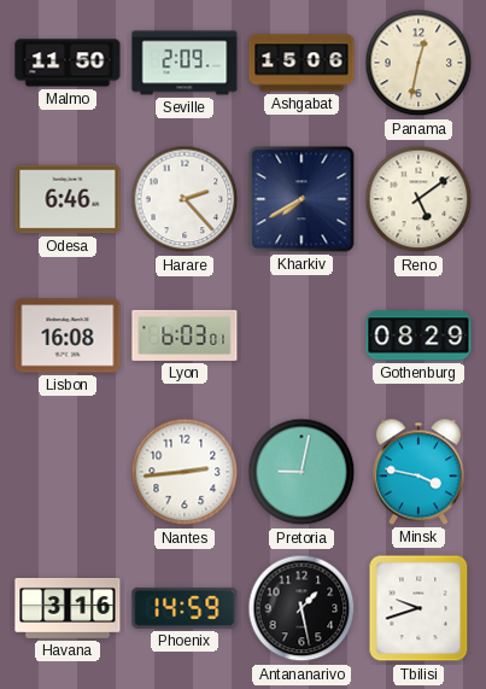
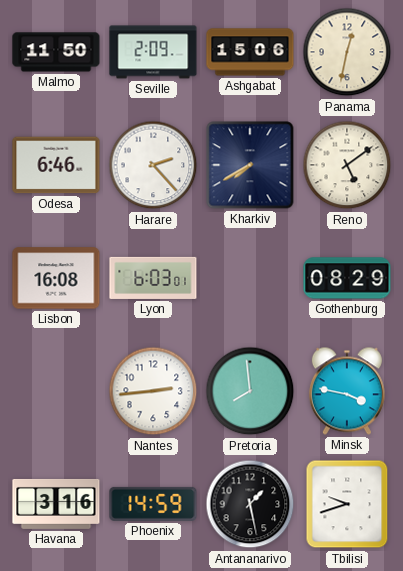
Pretoria: 9:02 -> 7:59
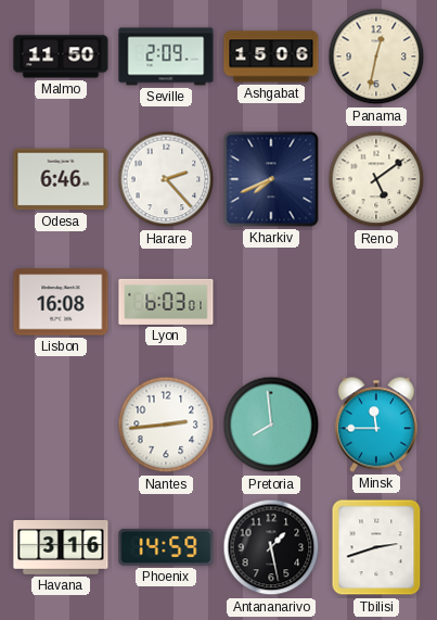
Kharkiv: 7:40 -> 7:41
Gothenburg: 08:29 -> none
Minsk: 3:47 -> 11:45
Tbilisi: 9:42 -> 2:42
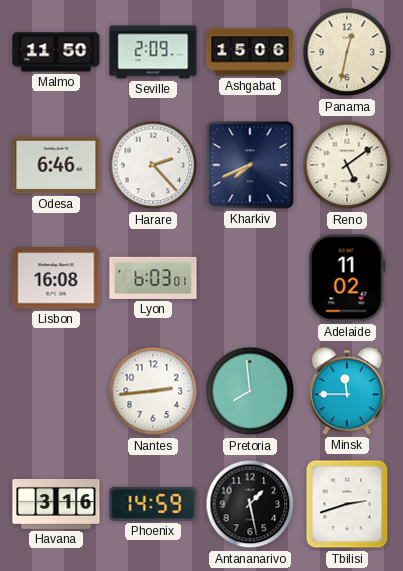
Adelaide: none -> 11:02
